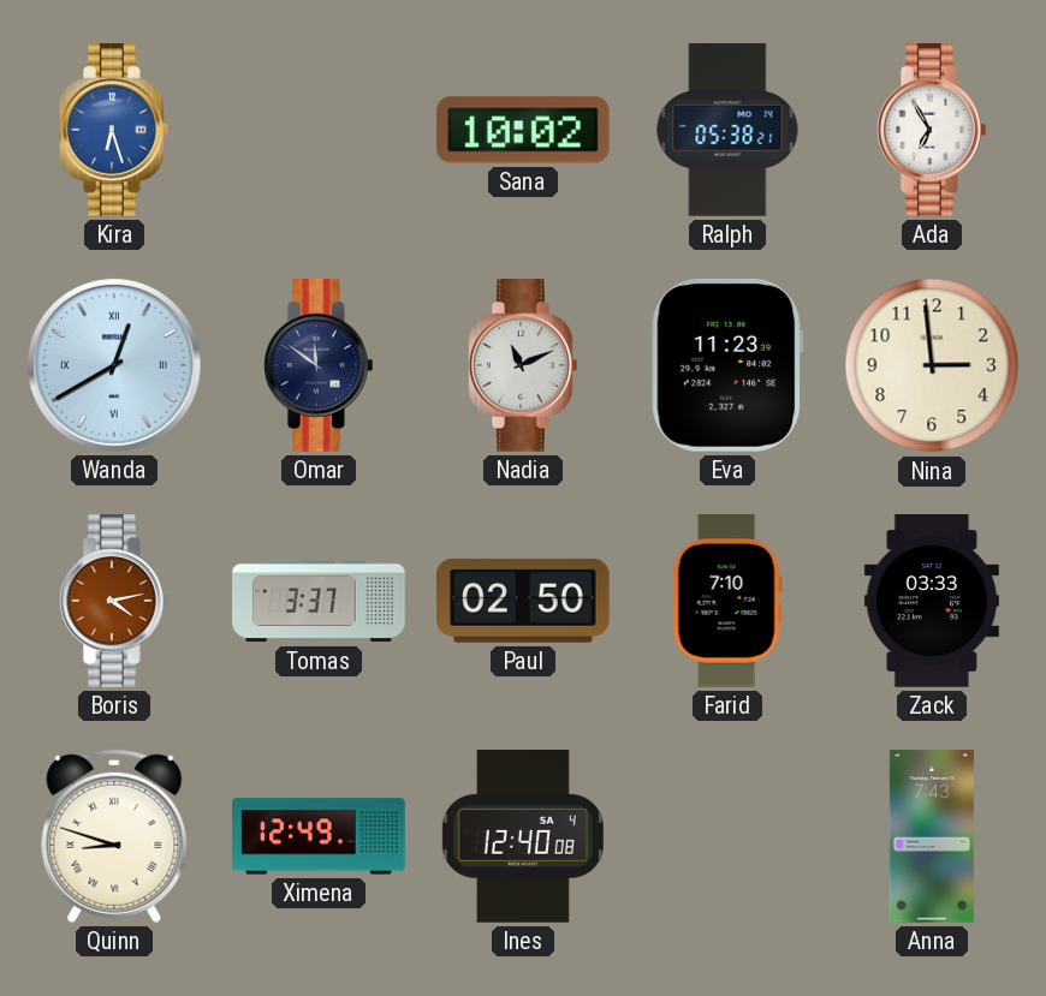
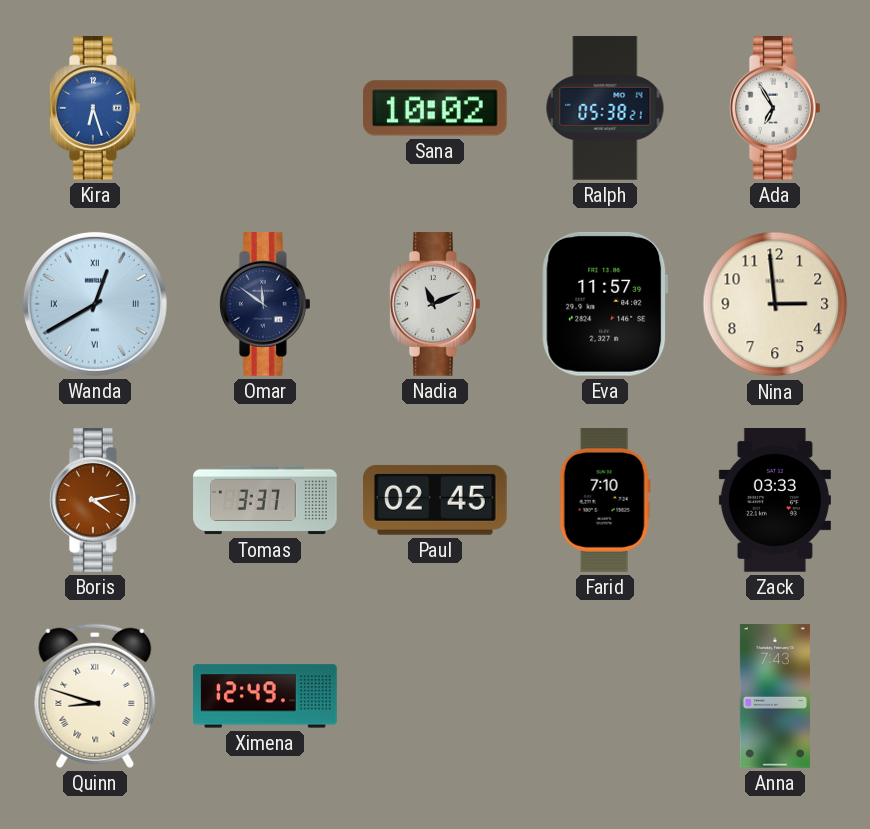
Eva: 11:23 -> 11:57
Paul: 02:50 -> 02:45
Ines: 12:40 -> none
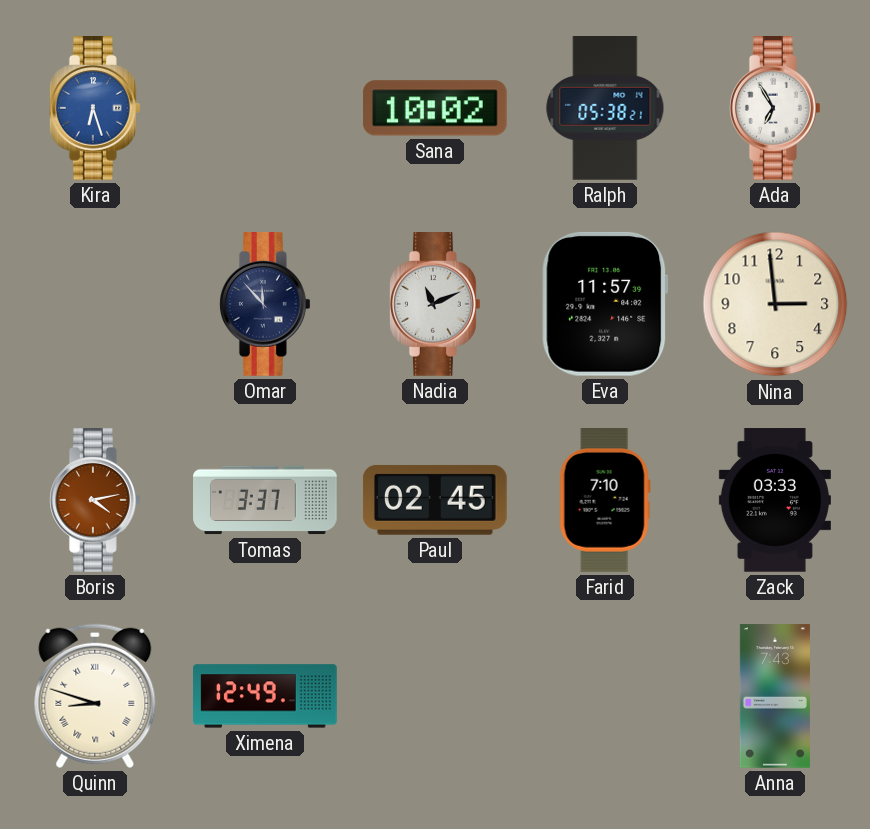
Wanda: 12:40 -> none
Omar: 11:51 -> 11:53
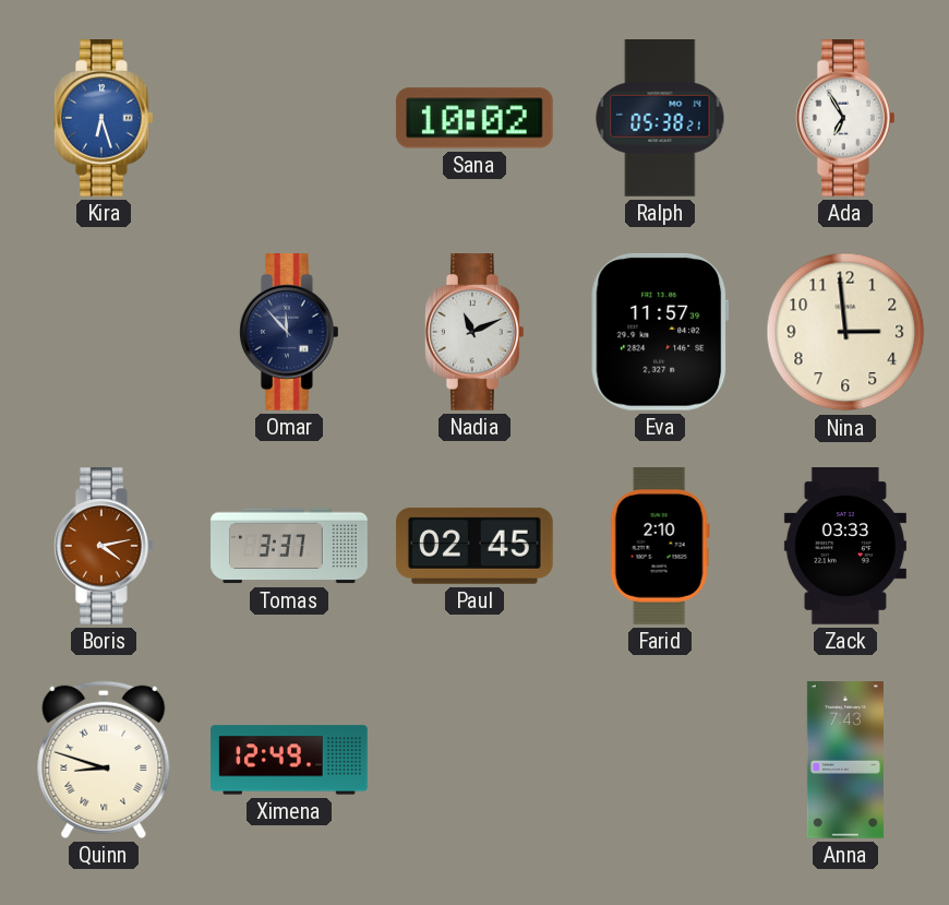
Farid: 7:10 -> 2:10
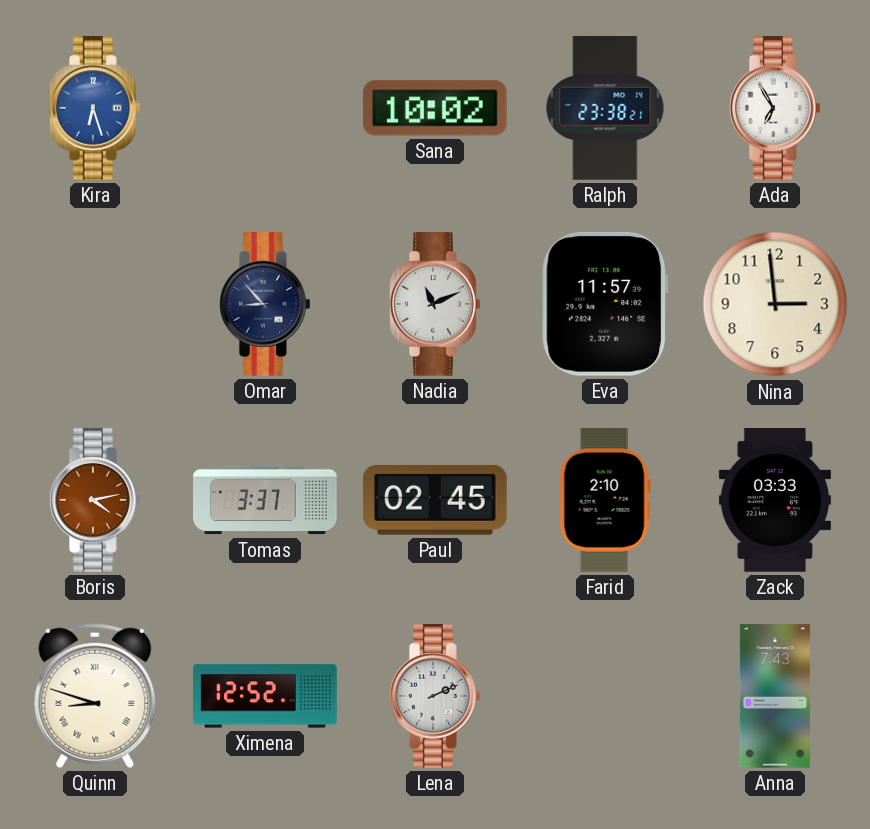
Ralph: 05:38 -> 23:38
Omar: 11:53 -> 8:53
Ximena: 12:49 -> 12:52
Lena: none -> 2:11
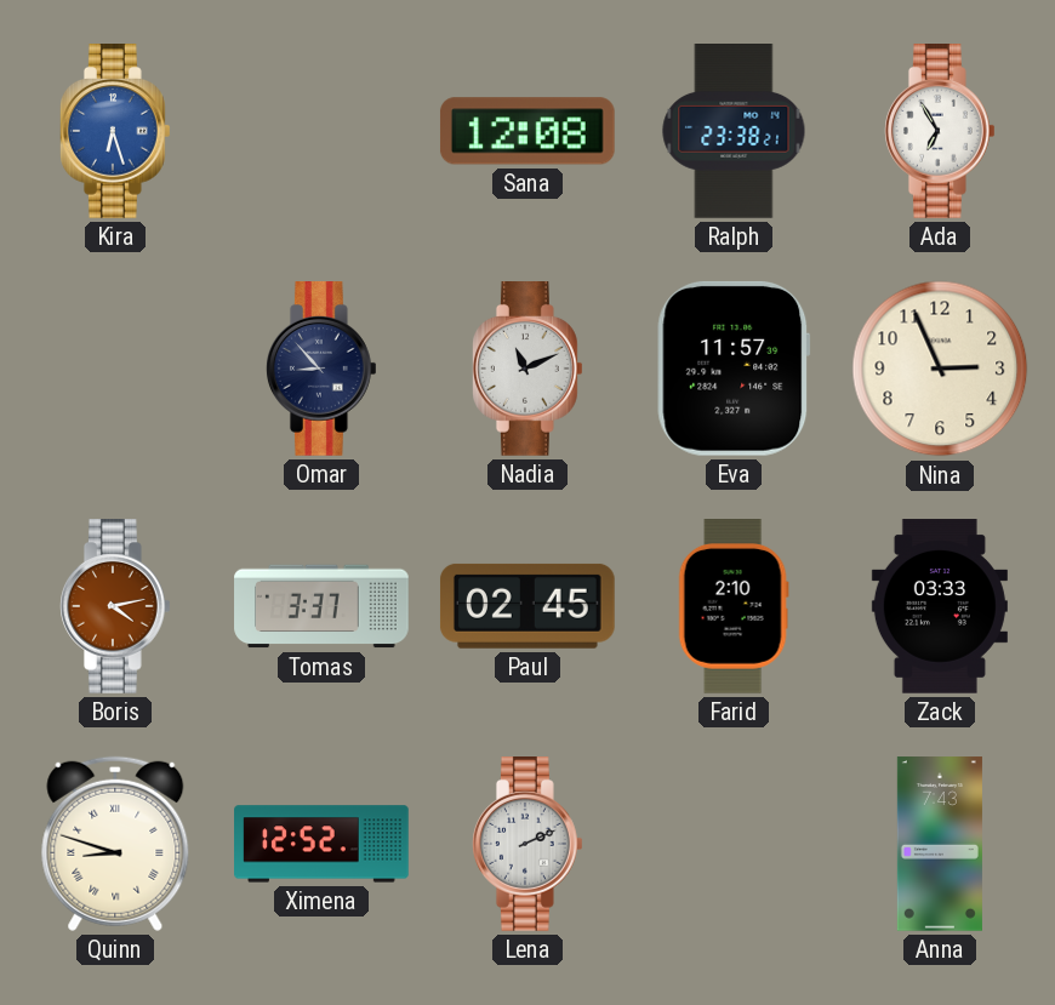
Sana: 10:02 -> 12:08
Nina: 2:59 -> 2:56
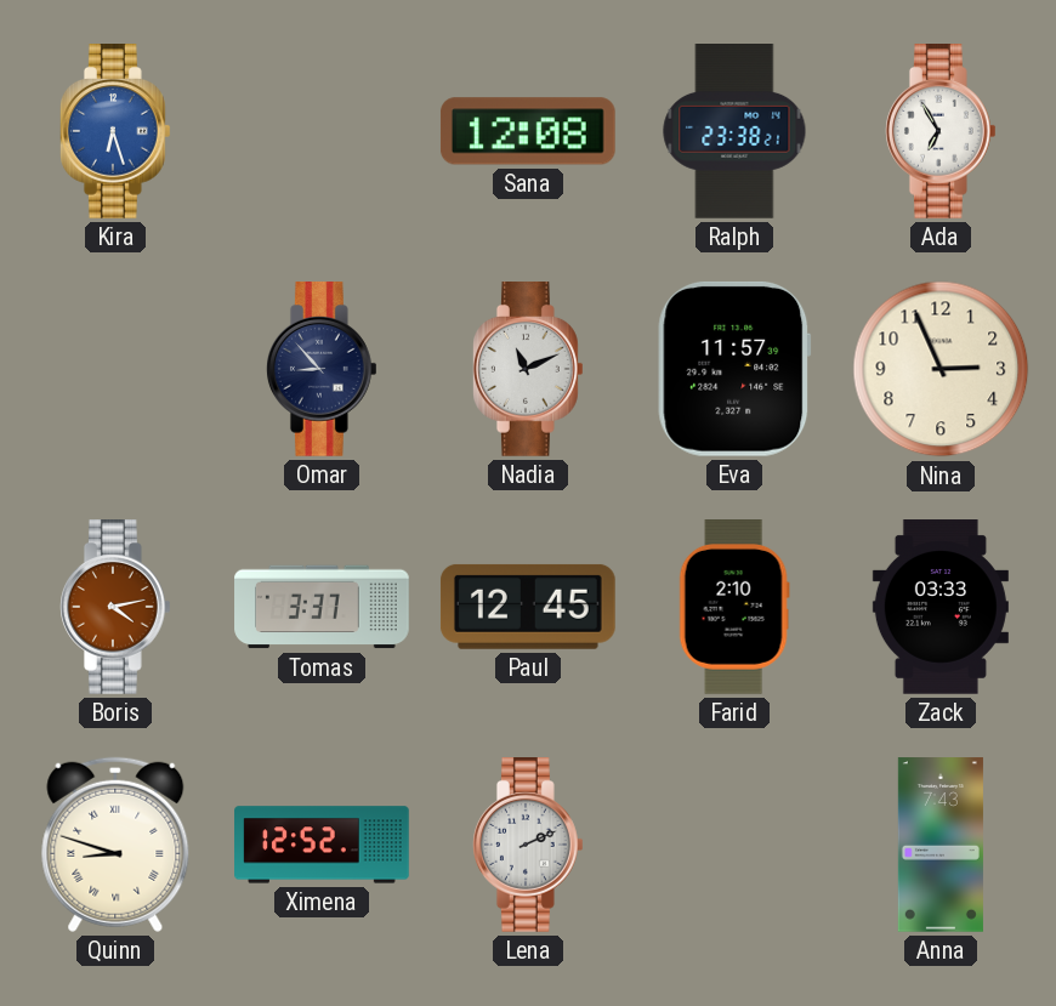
Paul: 02:45 -> 12:45
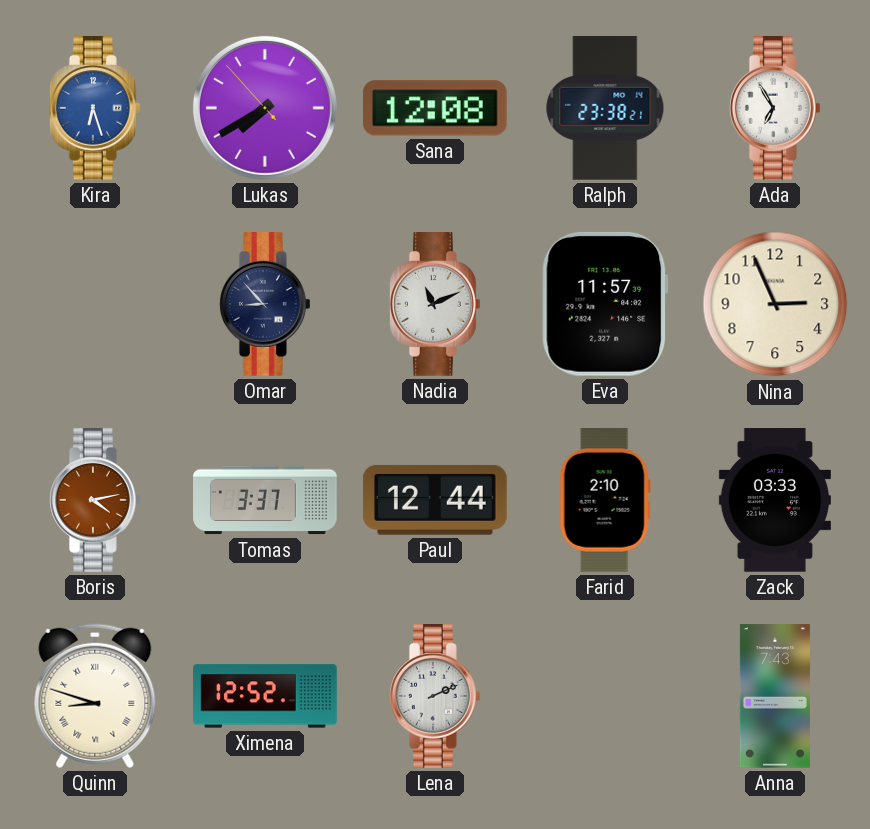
Lukas: none -> 7:39
Paul: 12:45 -> 12:44
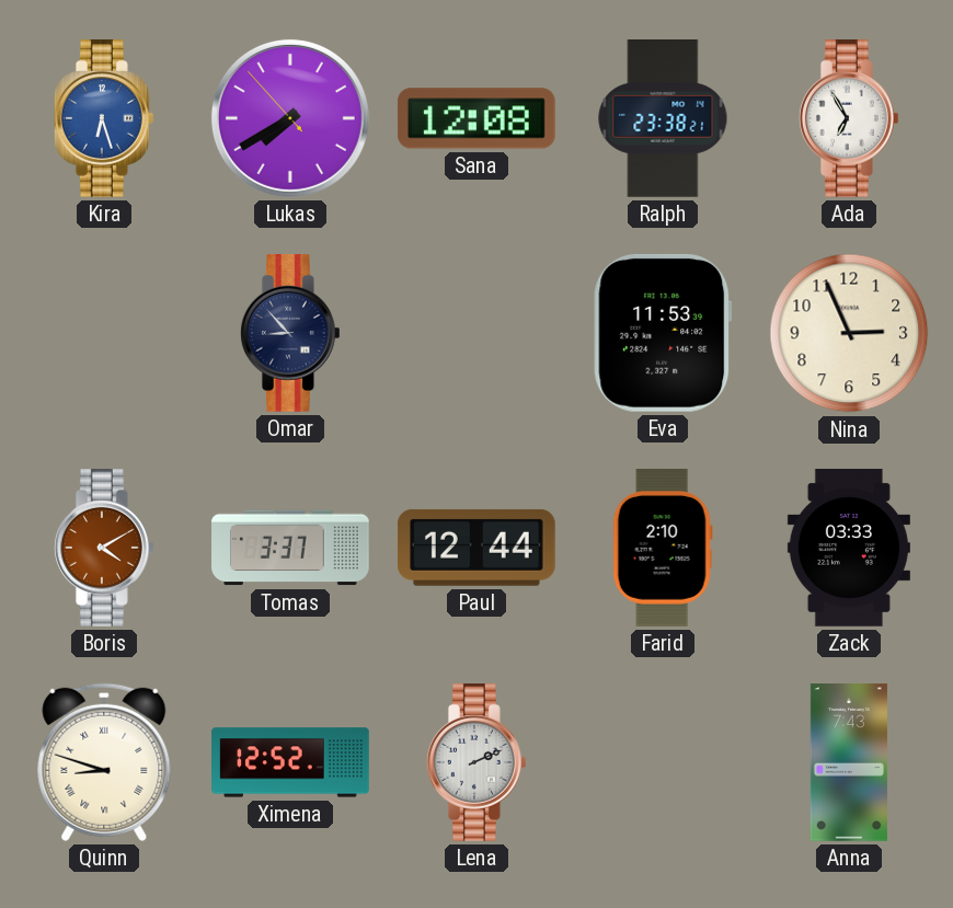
Nadia: 11:11 -> none
Eva: 11:57 -> 11:53
Boris: 4:13 -> 4:10
